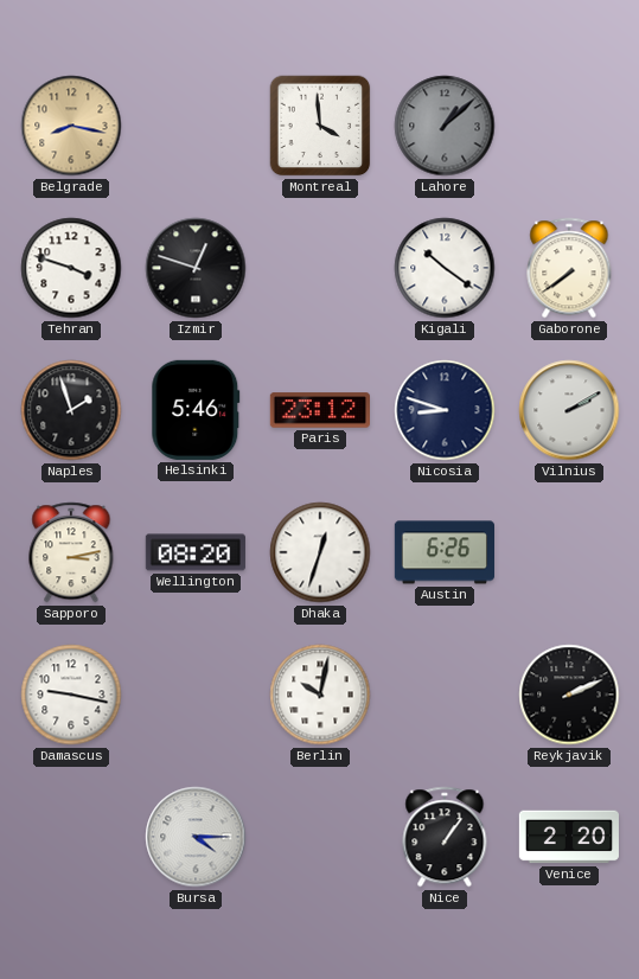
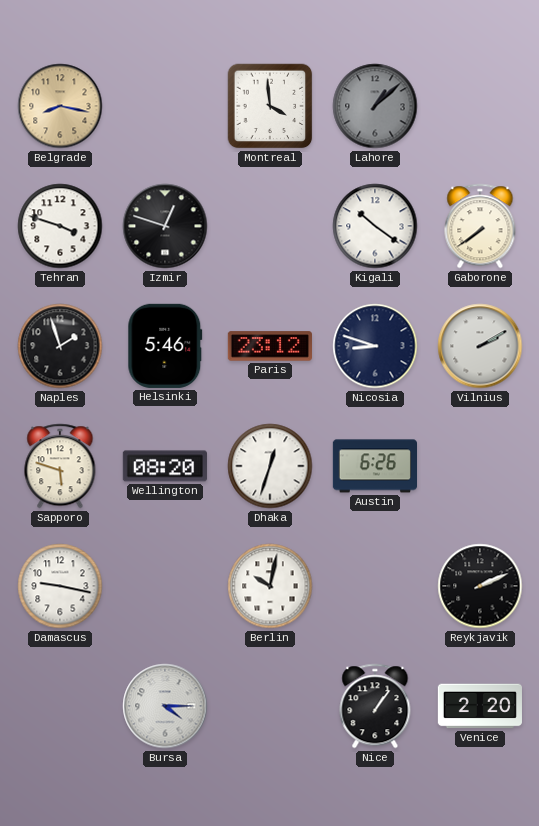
Sapporo: 3:13 -> 5:48
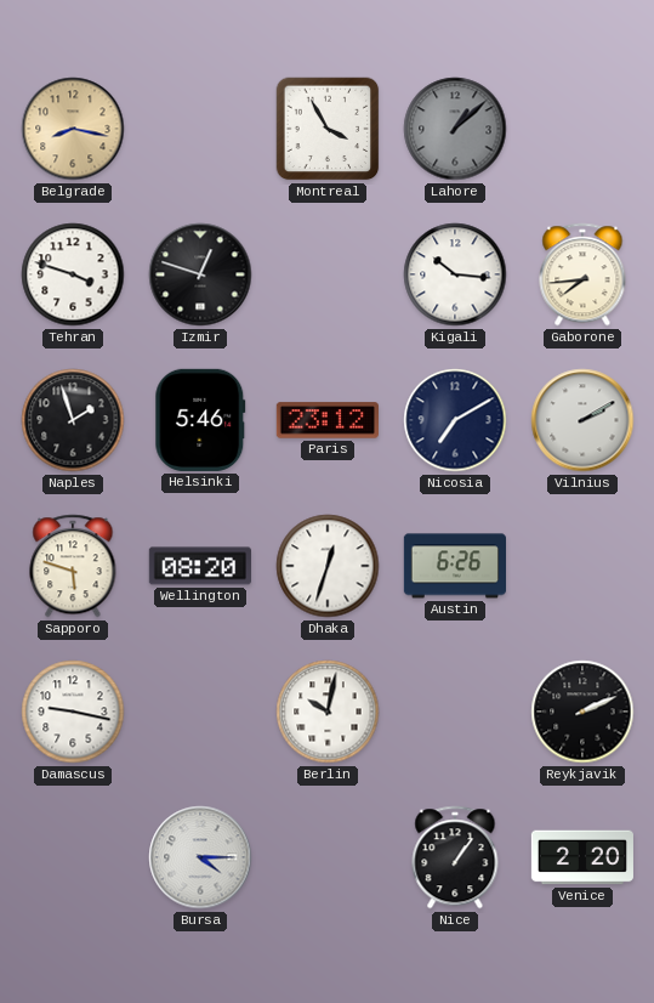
Montreal: 3:59 -> 3:55
Kigali: 10:21 -> 10:16
Gaborone: 7:39 -> 7:44
Nicosia: 8:48 -> 7:10
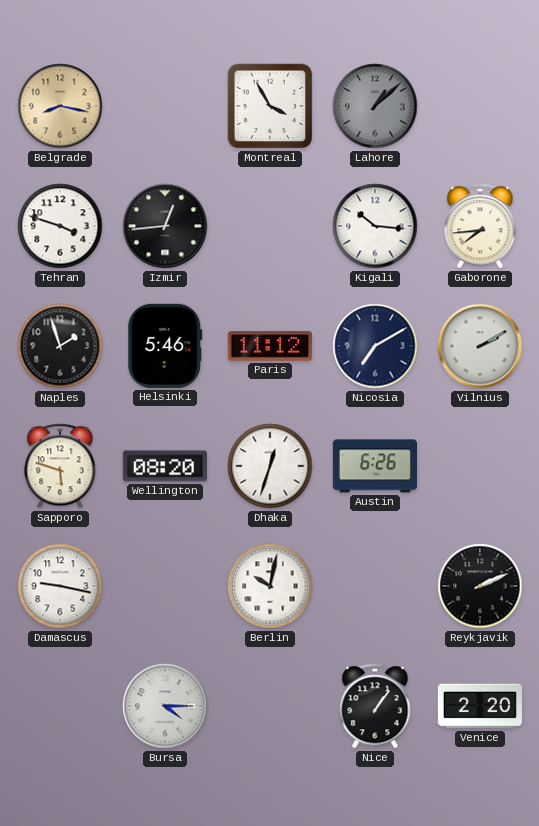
Izmir: 12:48 -> 12:44
Paris: 23:12 -> 11:12
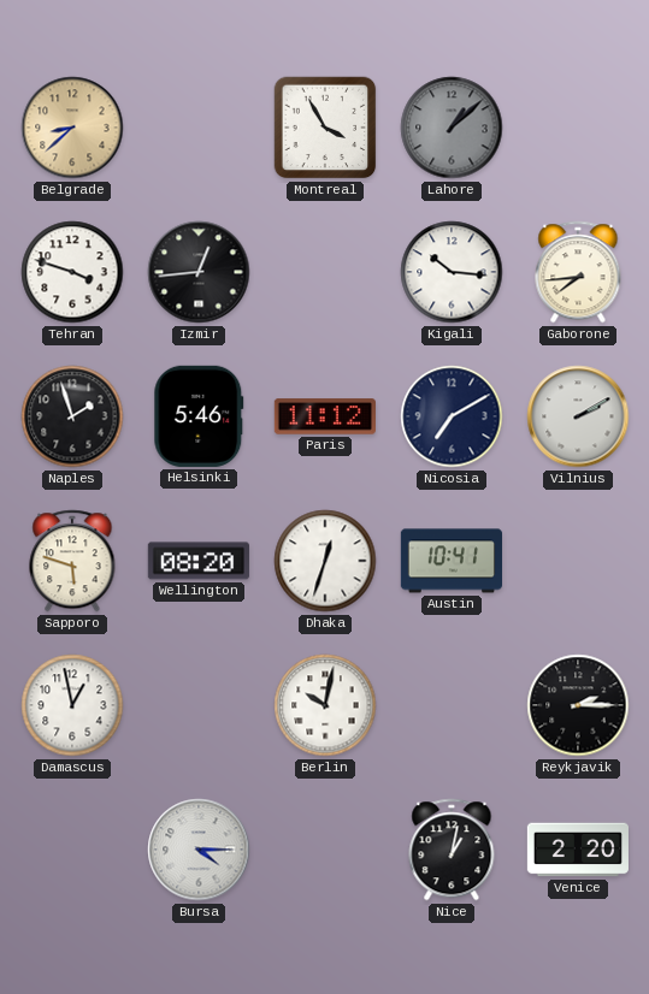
Belgrade: 8:17 -> 8:38
Austin: 6:26 -> 10:41
Damascus: 9:17 -> 12:58
Reykjavik: 2:11 -> 2:15
Nice: 1:06 -> 1:02
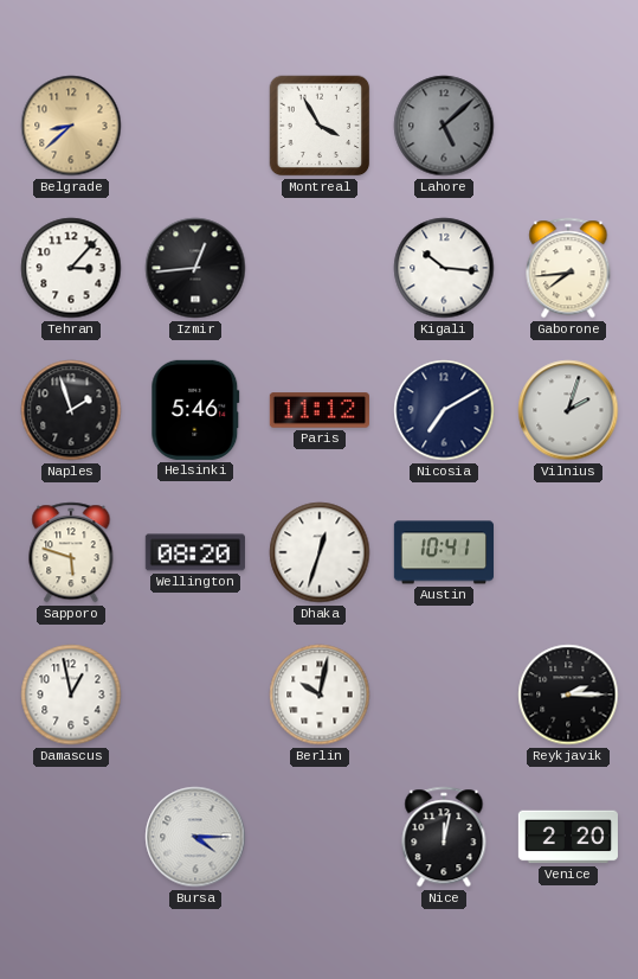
Lahore: 1:08 -> 5:08
Tehran: 3:48 -> 3:07
Vilnius: 2:10 -> 2:03
Nice: 1:02 -> 12:02
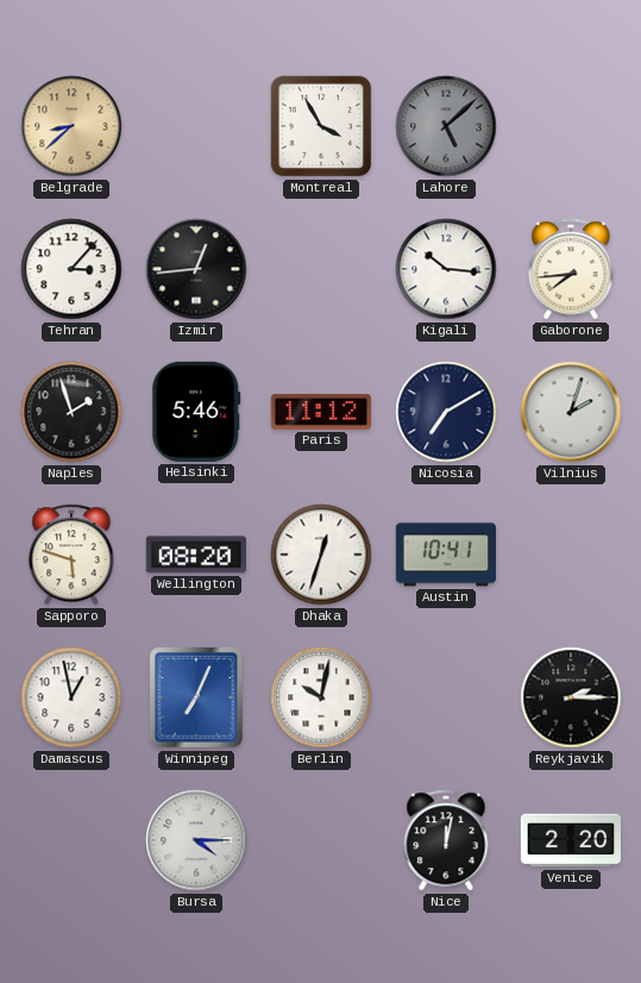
Winnipeg: none -> 7:04
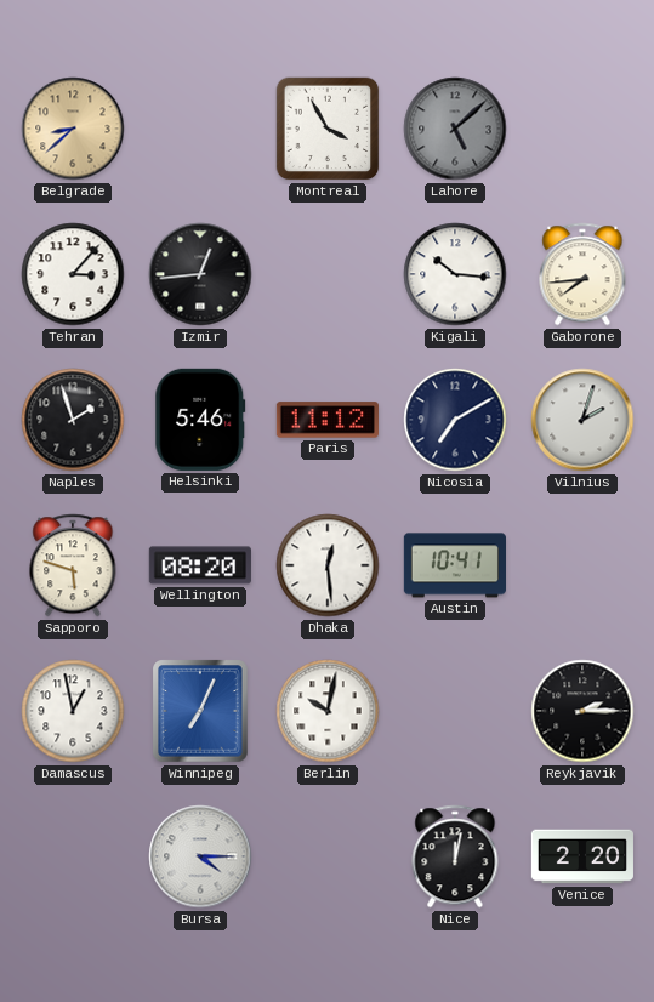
Dhaka: 12:33 -> 12:29
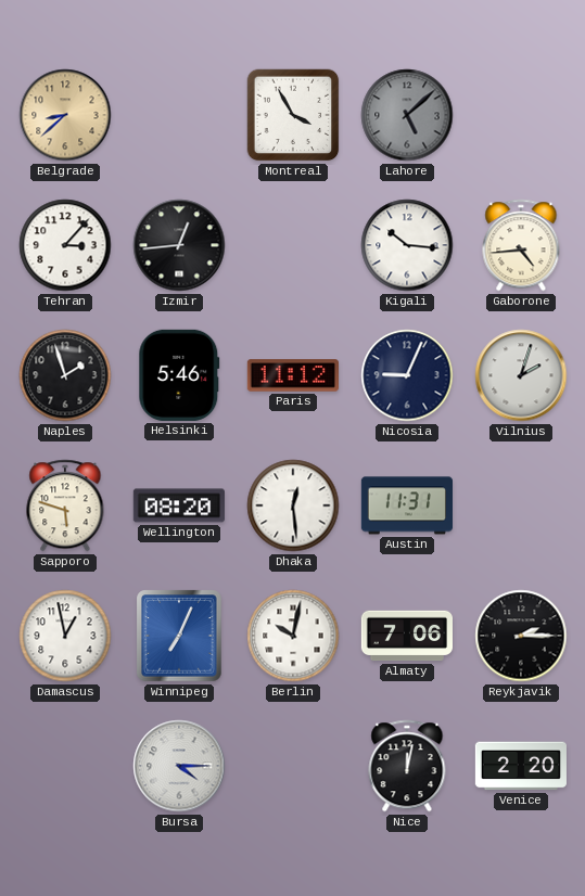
Gaborone: 7:44 -> 4:44
Nicosia: 7:10 -> 9:04
Austin: 10:41 -> 11:31
Almaty: none -> 7:06
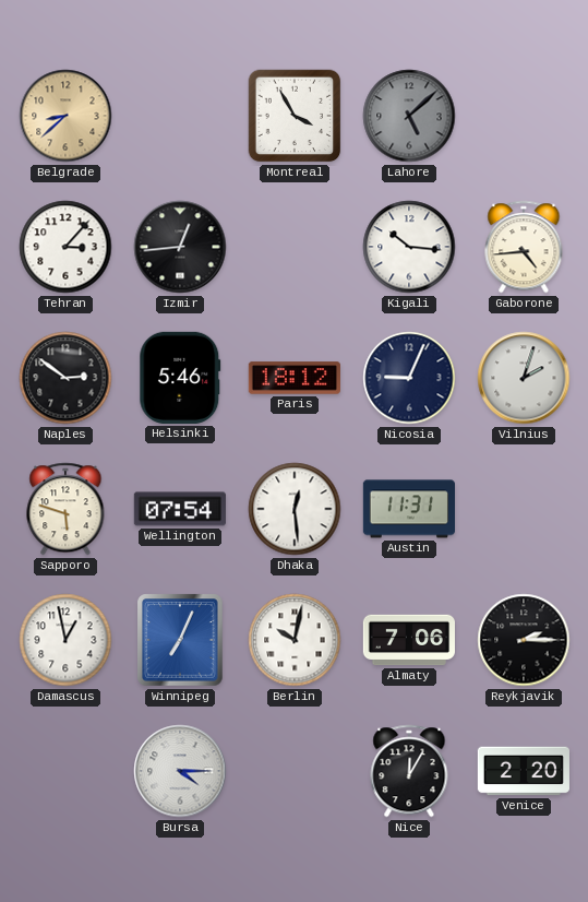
Naples: 1:57 -> 2:51
Paris: 11:12 -> 18:12
Wellington: 08:20 -> 07:54
Nice: 12:02 -> 12:05
